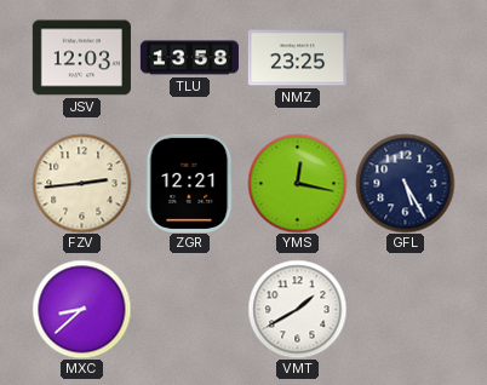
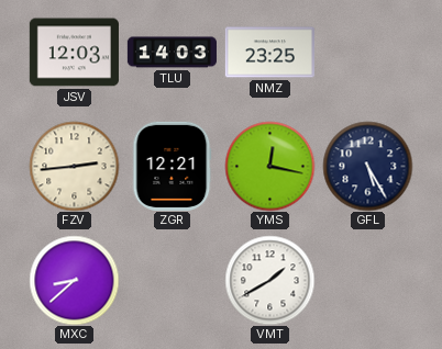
TLU: 13:58 -> 14:03
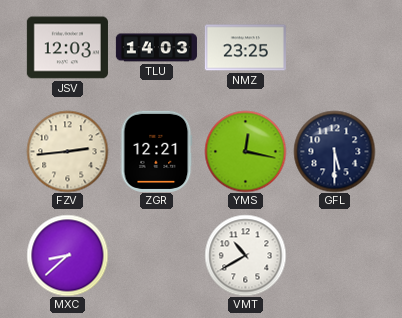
GFL: 5:25 -> 5:30
VMT: 1:40 -> 10:40
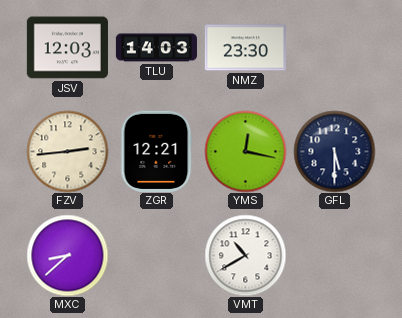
NMZ: 23:25 -> 23:30
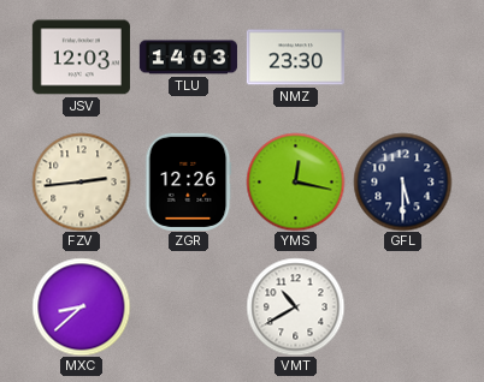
ZGR: 12:21 -> 12:26
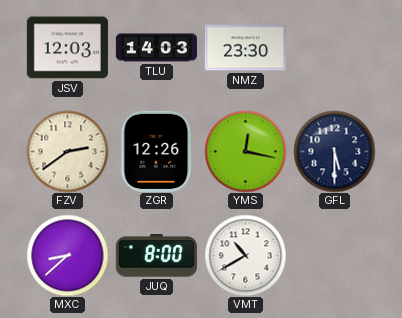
FZV: 2:44 -> 2:39
JUQ: none -> 8:00
